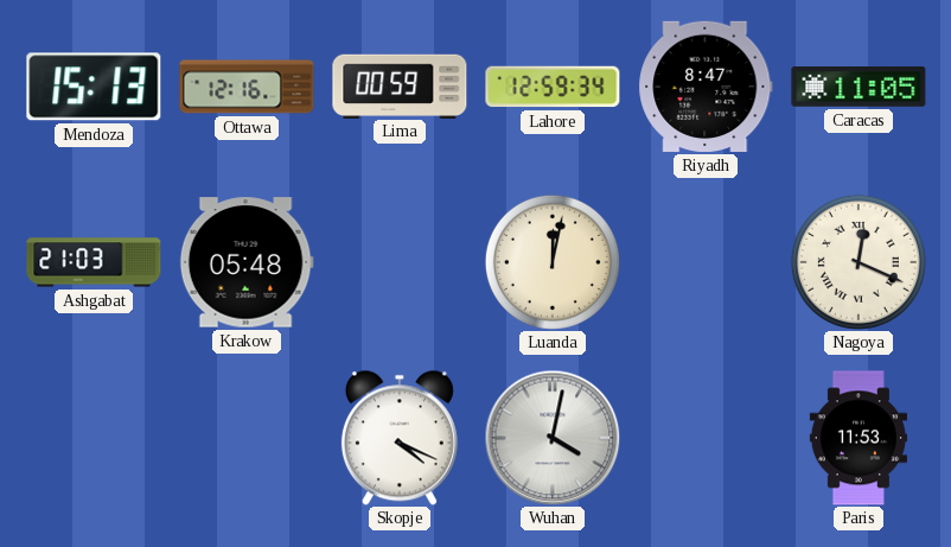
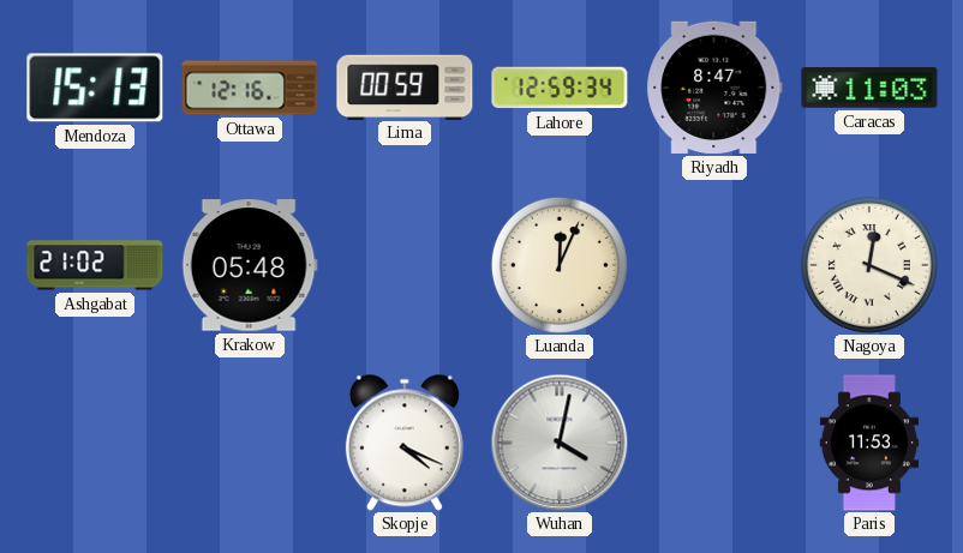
Caracas: 11:05 -> 11:03
Ashgabat: 21:03 -> 21:02
Luanda: 12:02 -> 12:04
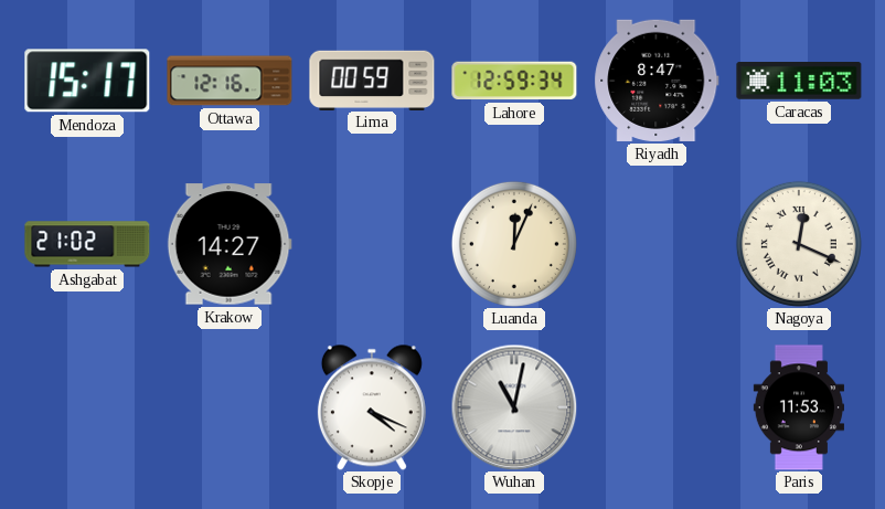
Mendoza: 15:13 -> 15:17
Krakow: 05:48 -> 14:27
Wuhan: 4:02 -> 11:02
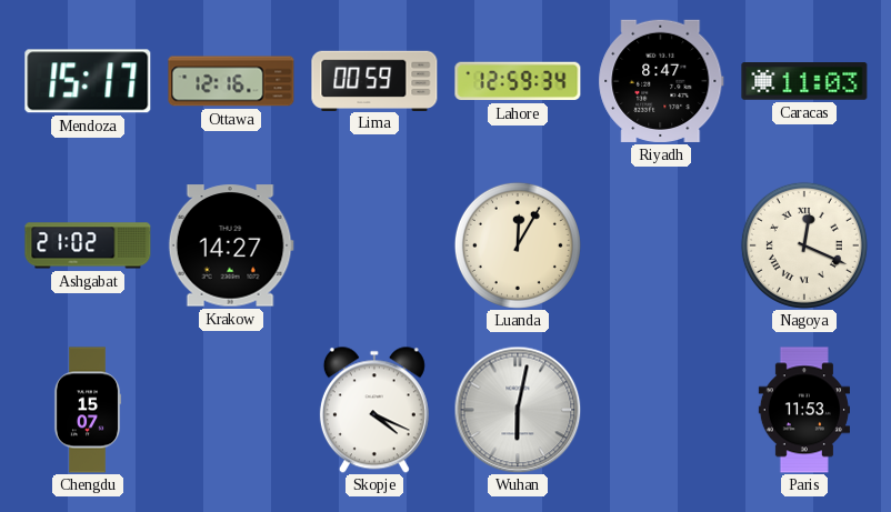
Luanda: 12:04 -> 12:05
Chengdu: none -> 15:07
Wuhan: 11:02 -> 6:02
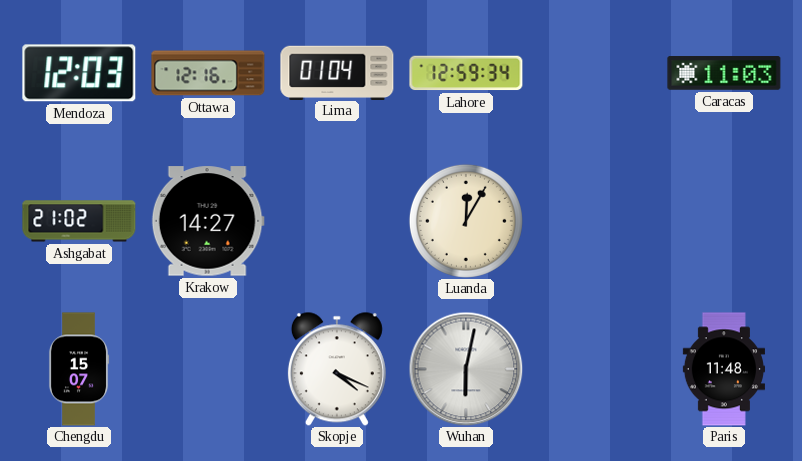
Mendoza: 15:17 -> 12:03
Lima: 00:59 -> 01:04
Riyadh: 8:47 -> none
Nagoya: 12:19 -> none
Paris: 11:53 -> 11:48
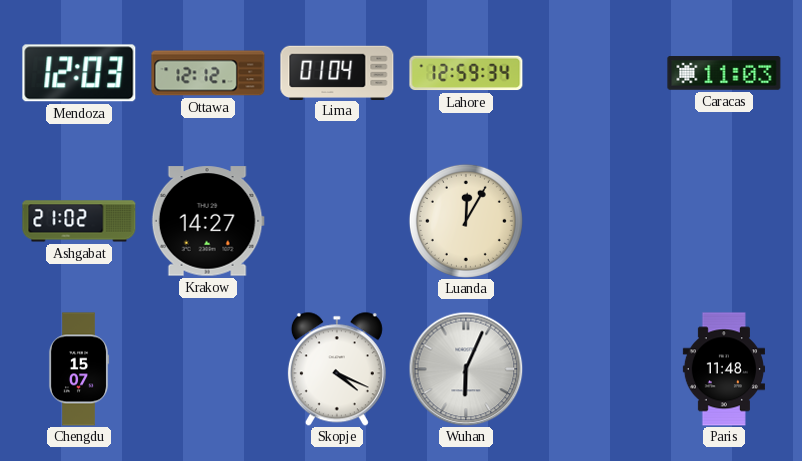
Ottawa: 12:16 -> 12:12
Wuhan: 6:02 -> 6:04
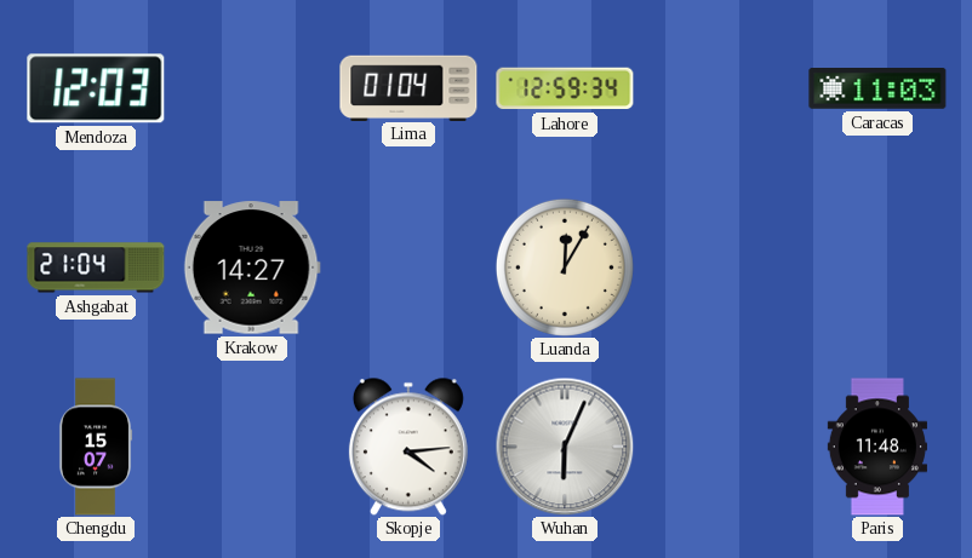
Ottawa: 12:12 -> none
Ashgabat: 21:02 -> 21:04
Skopje: 4:19 -> 4:14
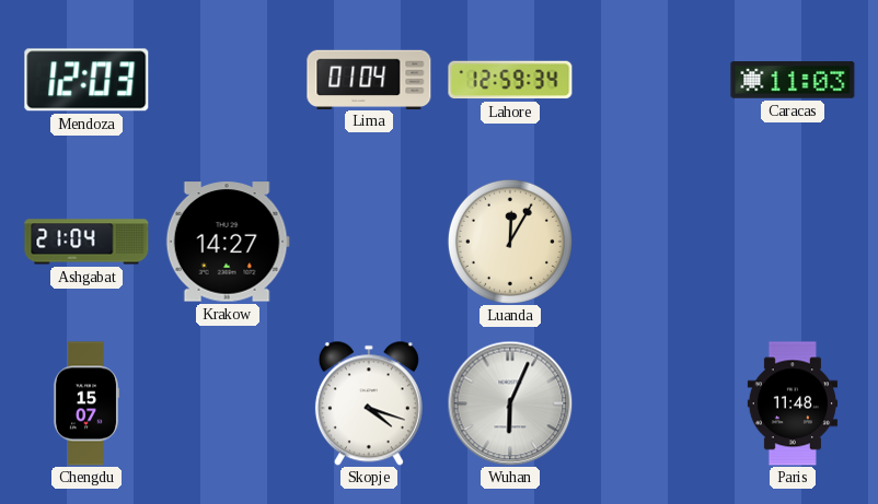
Skopje: 4:14 -> 4:18
